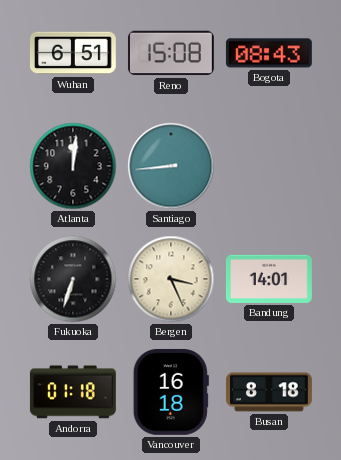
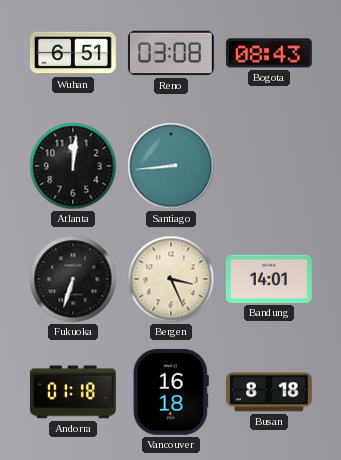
Reno: 15:08 -> 03:08
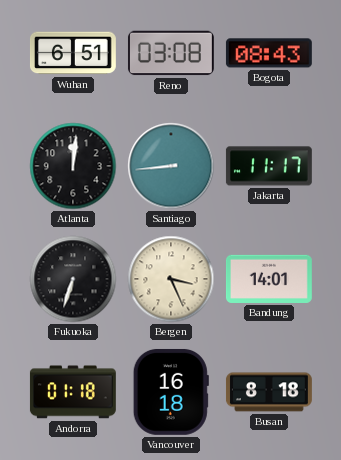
Jakarta: none -> 11:17
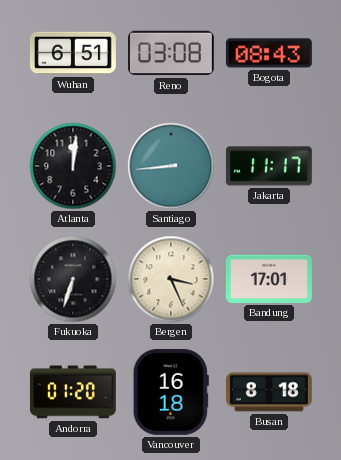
Bandung: 14:01 -> 17:01
Andorra: 01:18 -> 01:20
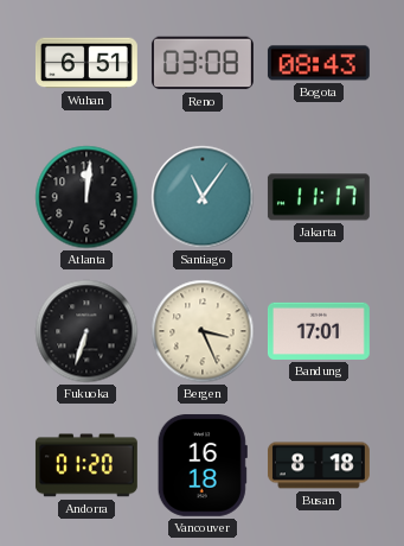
Santiago: 8:44 -> 11:06
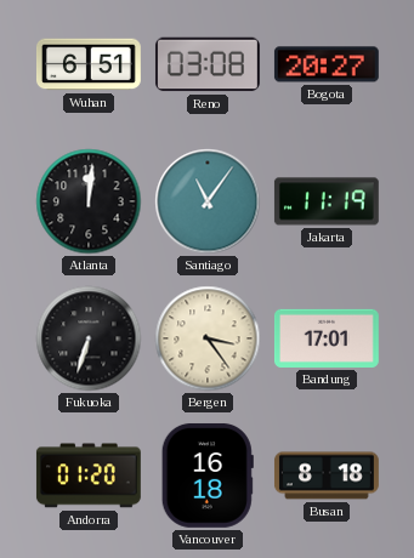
Bogota: 08:43 -> 20:27
Jakarta: 11:17 -> 11:19
Bergen: 3:26 -> 3:24
